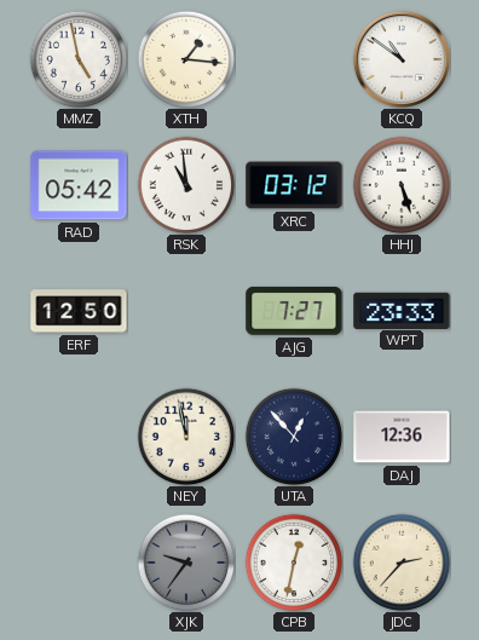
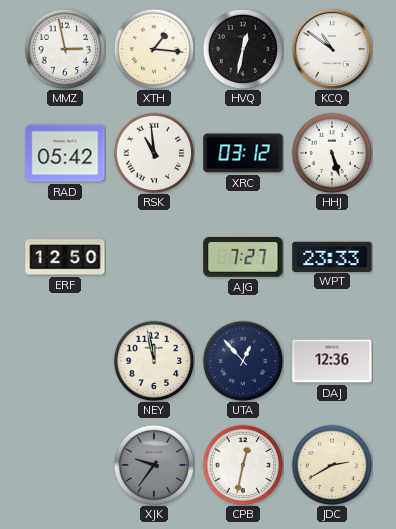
MMZ: 4:58 -> 2:58
HVQ: none -> 12:32
JDC: 2:37 -> 2:40
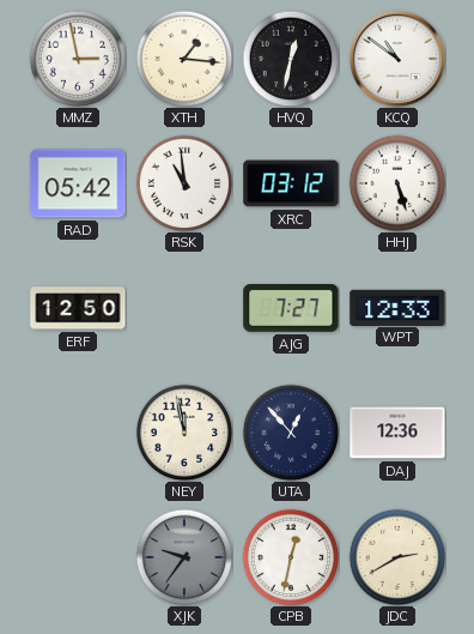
WPT: 23:33 -> 12:33
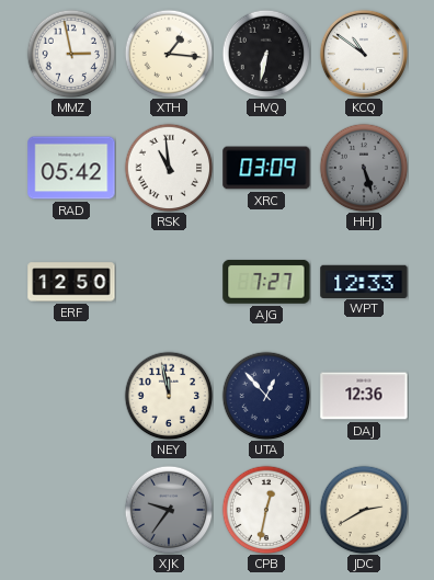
HVQ: 12:32 -> 6:32
XRC: 03:12 -> 03:09
HHJ dial: white -> grey
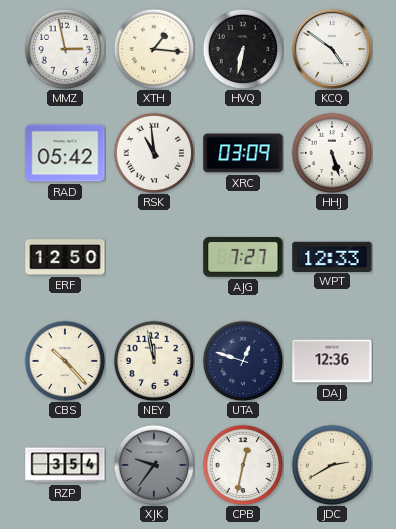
KCQ: 10:51 -> 4:51
HHJ dial: grey -> white
CBS: none -> 10:23
UTA: 12:53 -> 12:48
RZP: none -> 3:54
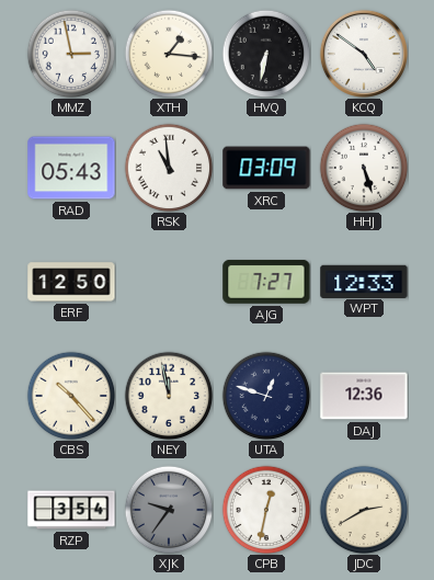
RAD: 05:42 -> 05:43
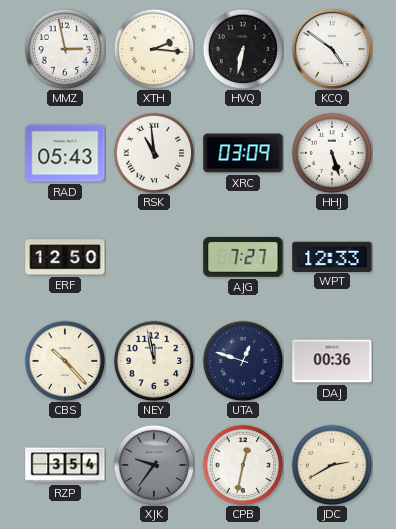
XTH: 1:16 -> 2:16
DAJ: 12:36 -> 00:36
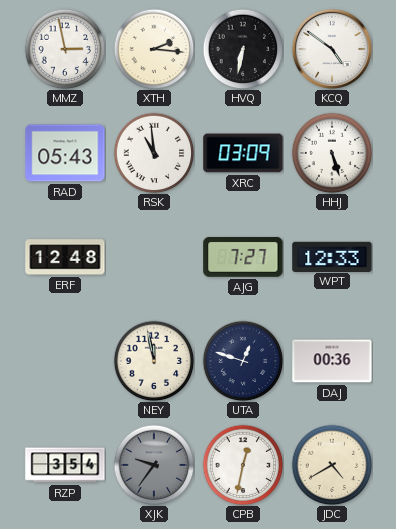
ERF: 12:50 -> 12:48
CBS: 10:23 -> none
JDC: 2:40 -> 4:40
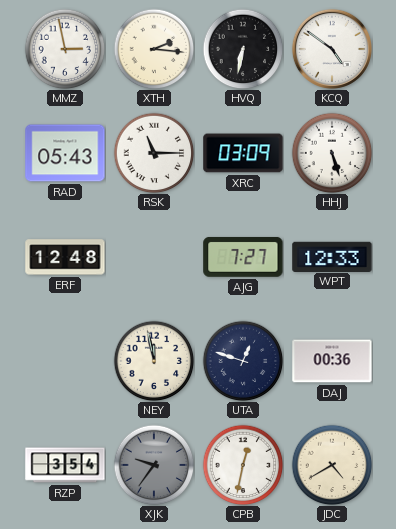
RSK: 10:59 -> 11:15
